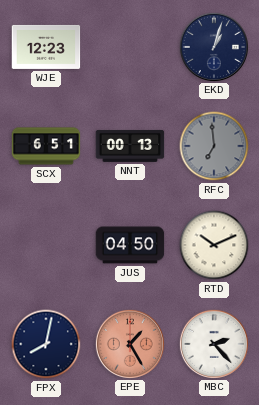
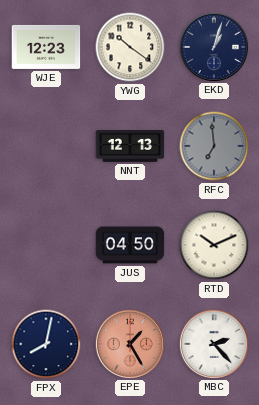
YWG: none -> 10:21
SCX: 6:51 -> none
NNT: 00:13 -> 12:13
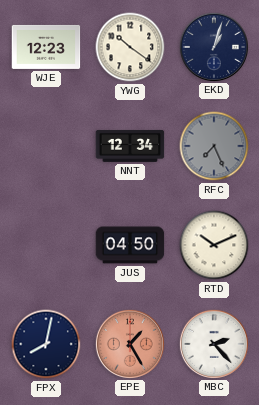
NNT: 12:13 -> 12:34
RFC: 6:59 -> 7:26
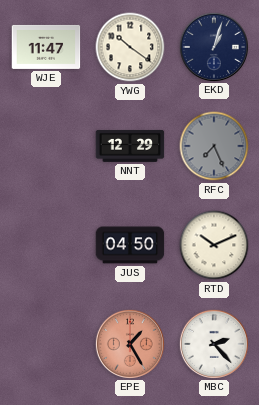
WJE: 12:23 -> 11:47
NNT: 12:34 -> 12:29
FPX: 8:02 -> none
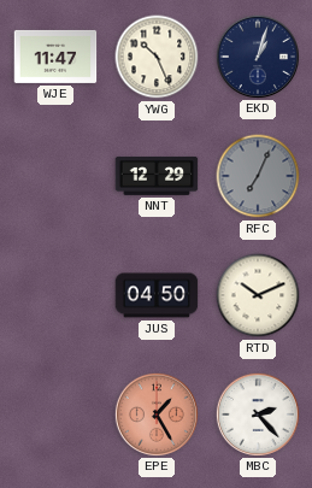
YWG: 10:21 -> 10:26
RFC: 7:26 -> 7:04
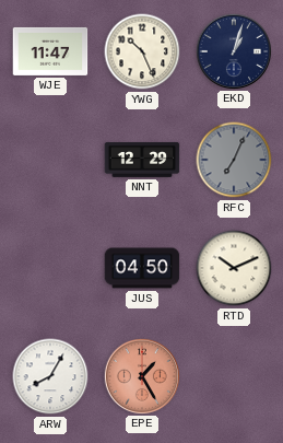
ARW: none -> 8:05
MBC: 2:23 -> none
